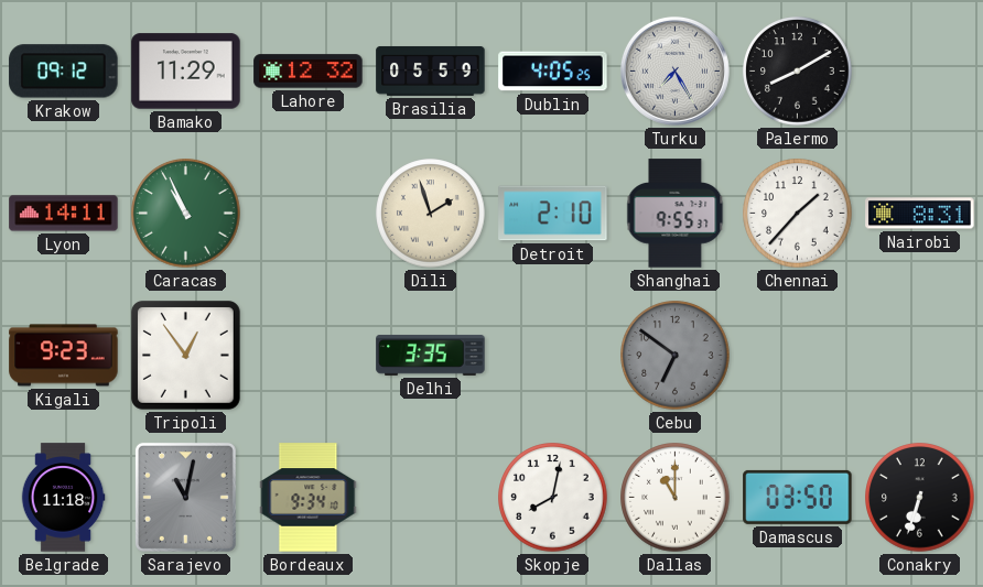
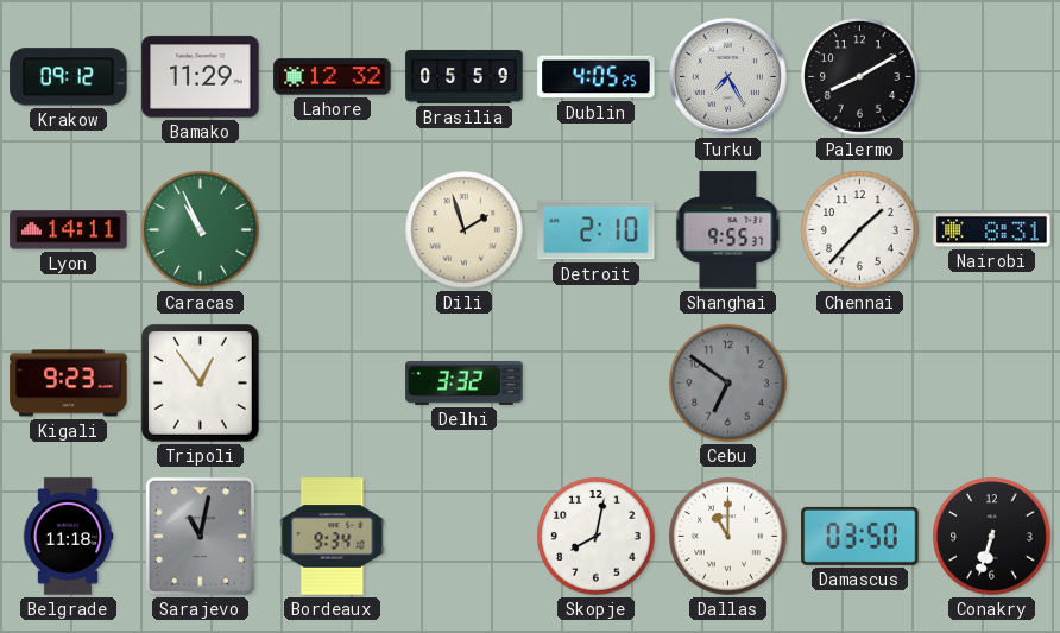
Delhi: 3:35 -> 3:32
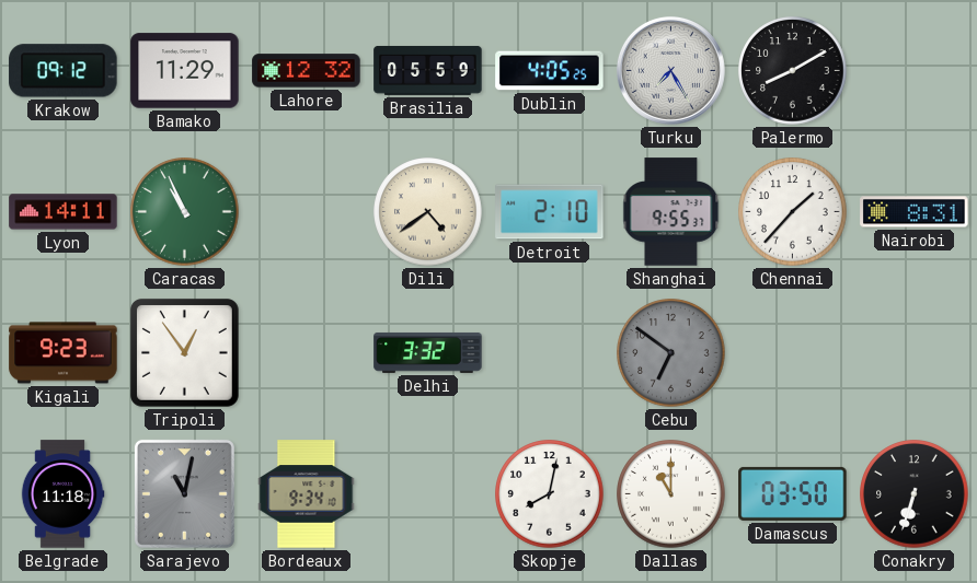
Dili: 1:57 -> 4:39
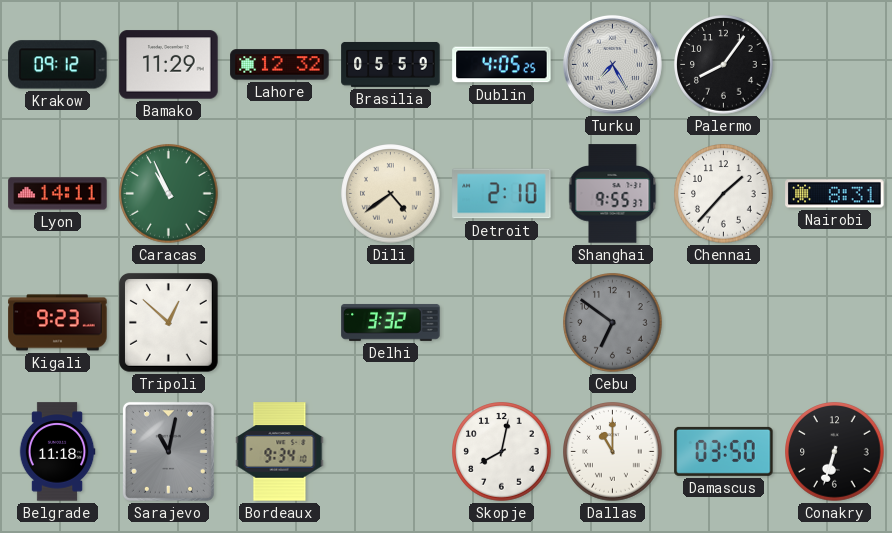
Palermo: 8:10 -> 8:06
Tripoli: 12:54 -> 12:52
